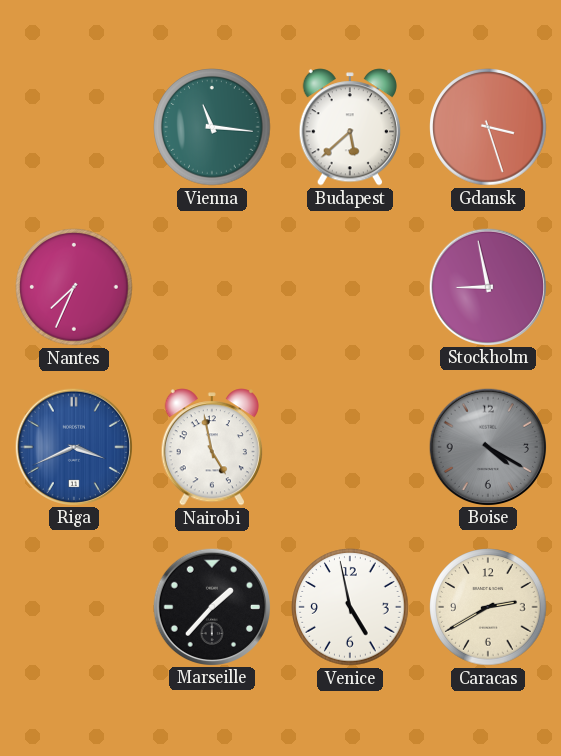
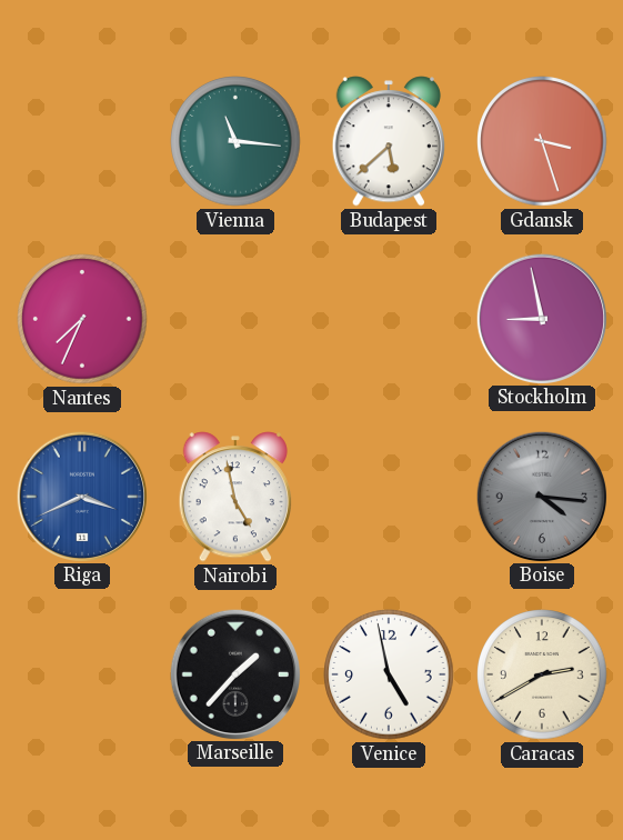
Boise: 4:20 -> 4:16
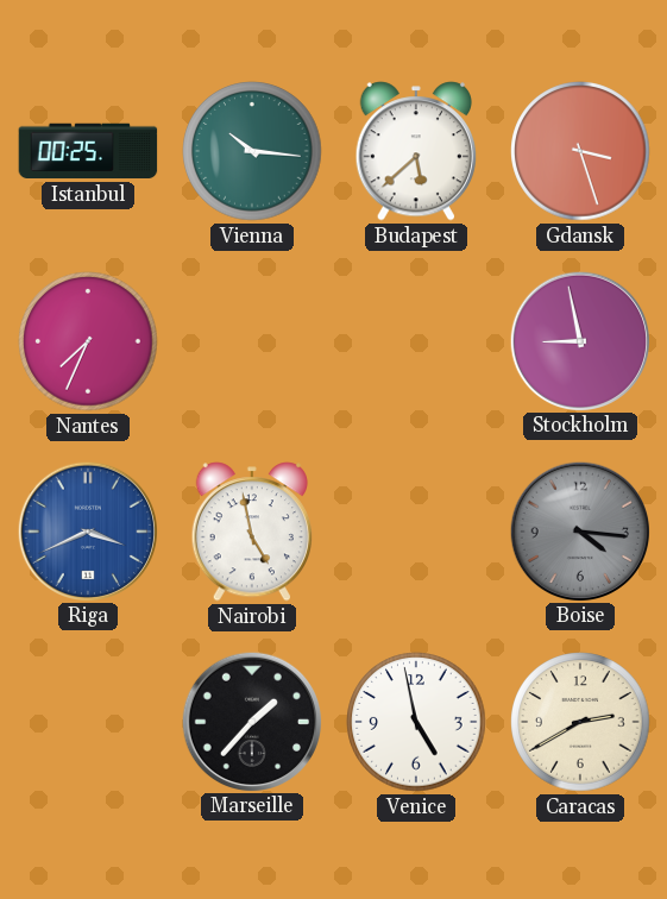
Istanbul: none -> 00:25
Vienna: 11:16 -> 10:16
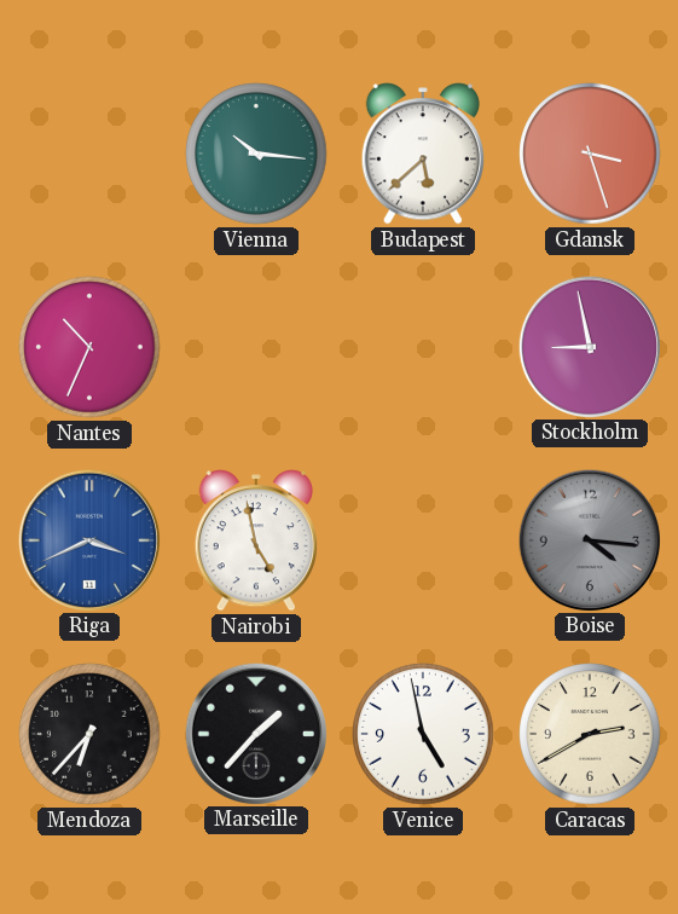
Istanbul: 00:25 -> none
Nantes: 7:34 -> 10:34
Mendoza: none -> 6:37
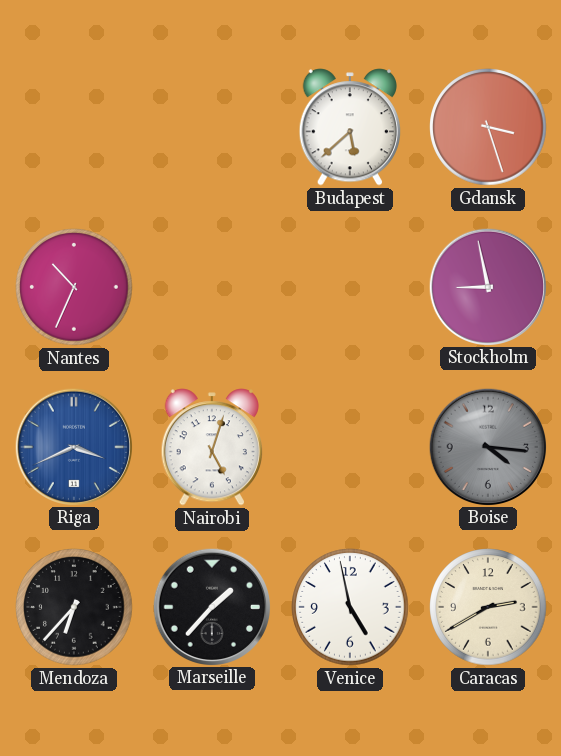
Vienna: 10:16 -> none
Nairobi: 4:58 -> 5:03
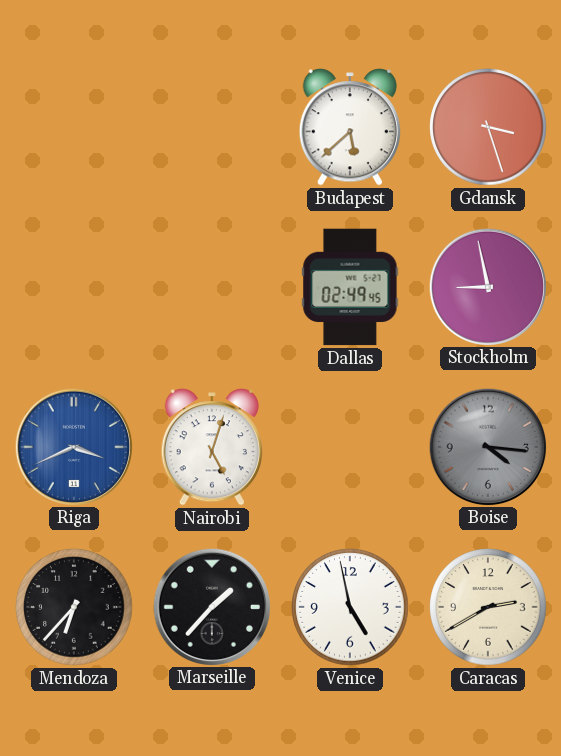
Nantes: 10:34 -> none
Dallas: none -> 02:49
